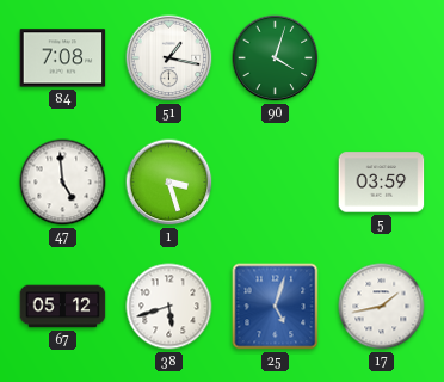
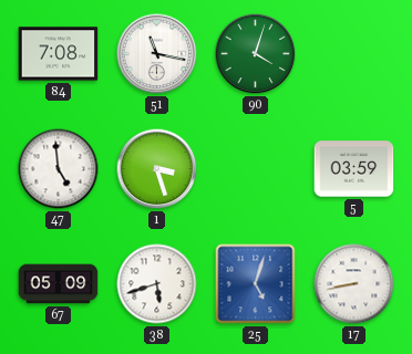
51: 1:17 -> 11:17
67: 05:12 -> 05:09
17: 1:43 -> 8:43
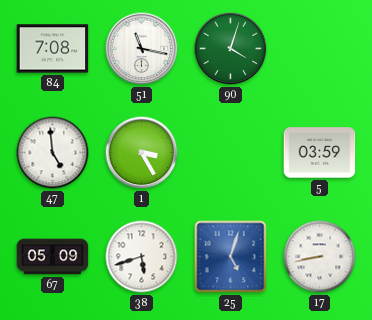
1: 3:27 -> 3:25
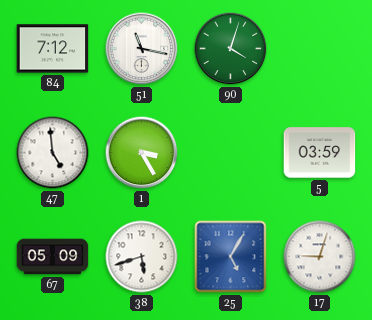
84: 7:08 -> 7:12
25: 5:03 -> 5:05
17: 8:43 -> 9:03
